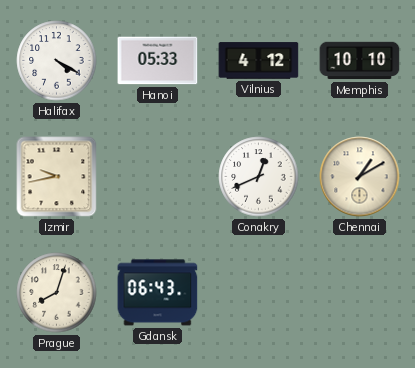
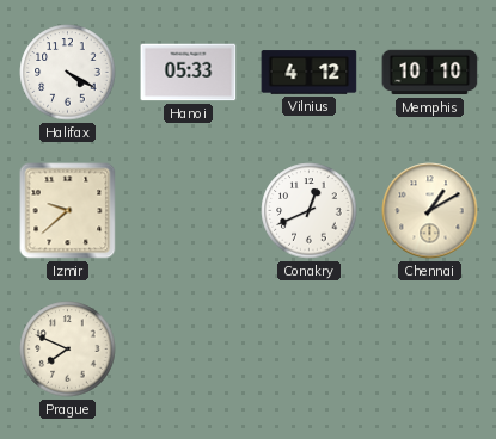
Izmir: 9:43 -> 9:38
Prague: 8:03 -> 7:49
Gdansk: 06:43 -> none
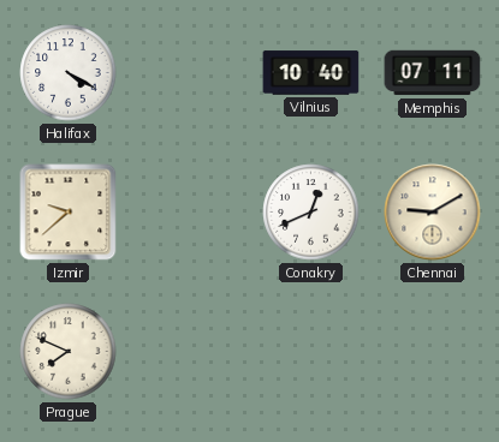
Hanoi: 05:33 -> none
Vilnius: 4:12 -> 10:40
Memphis: 10:10 -> 07:11
Chennai: 1:10 -> 9:10
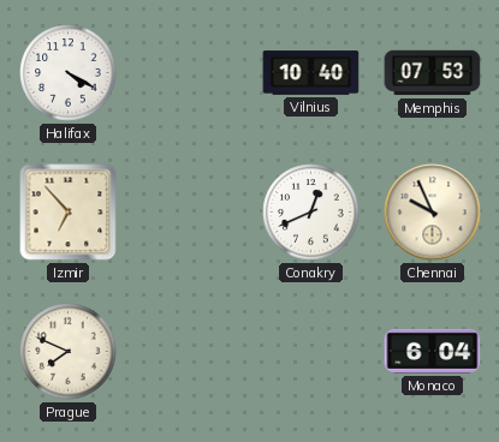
Memphis: 07:11 -> 07:53
Izmir: 9:38 -> 6:53
Chennai: 9:10 -> 9:56
Monaco: none -> 6:04
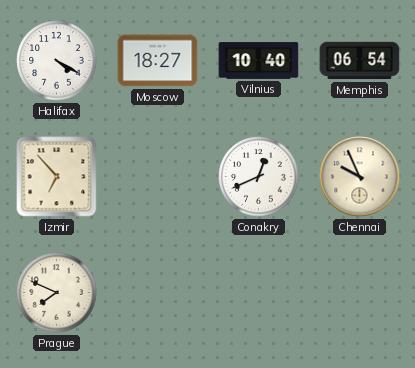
Moscow: none -> 18:27
Memphis: 07:53 -> 06:54
Monaco: 6:04 -> none
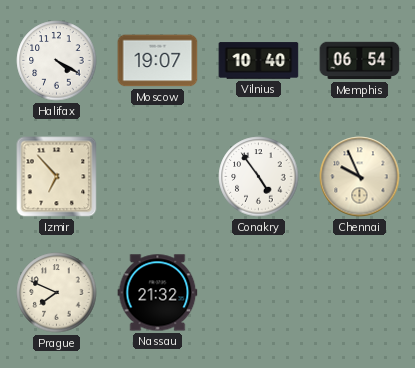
Moscow: 18:27 -> 19:07
Conakry: 12:41 -> 4:54
Nassau: none -> 21:32
